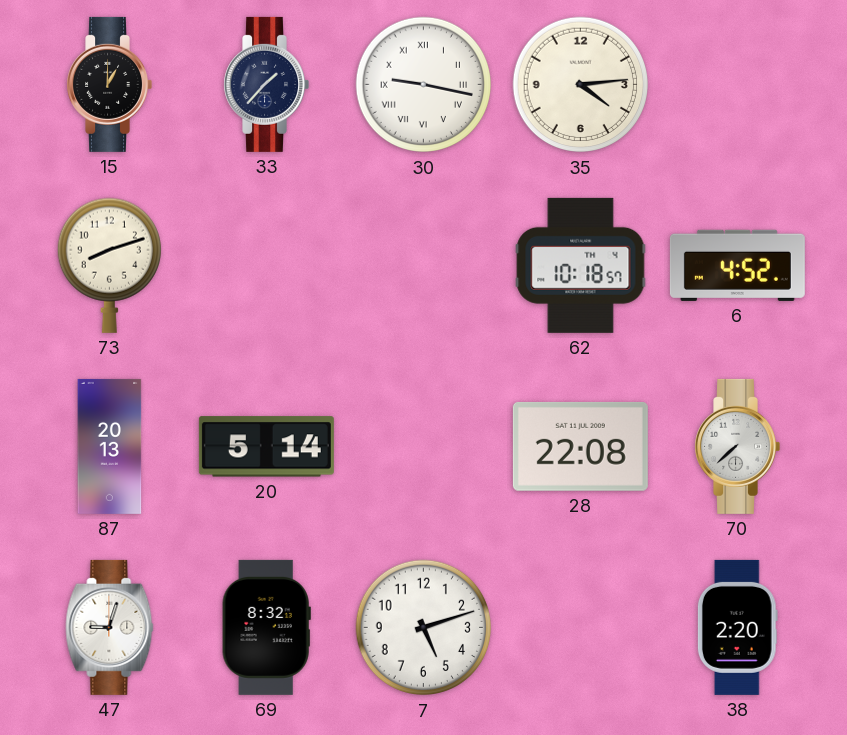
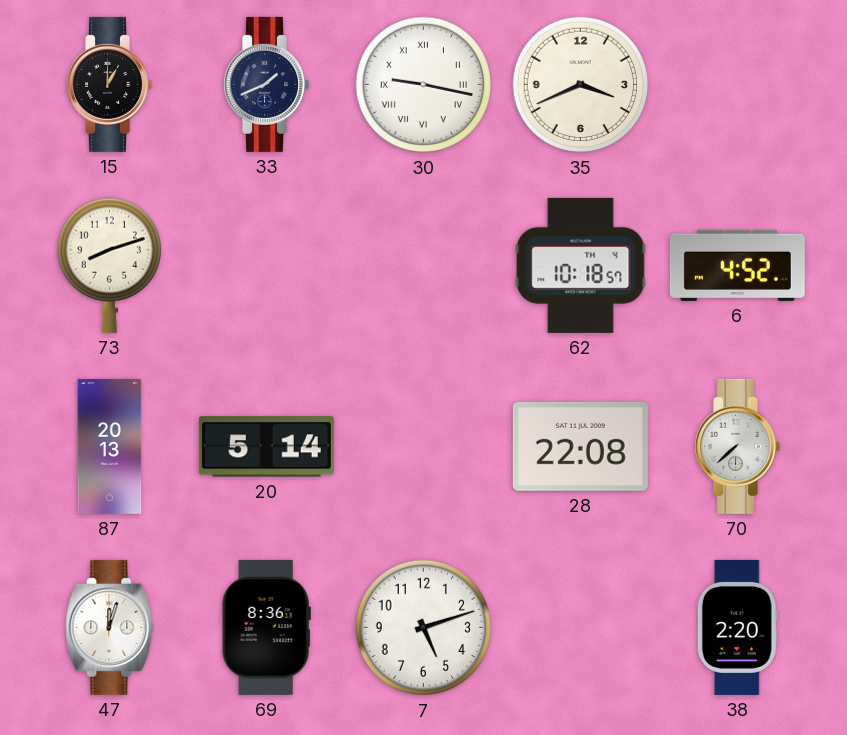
33: 1:37 -> 1:41
35: 4:14 -> 3:41
47: 9:03 -> 12:03
69: 8:32 -> 8:36
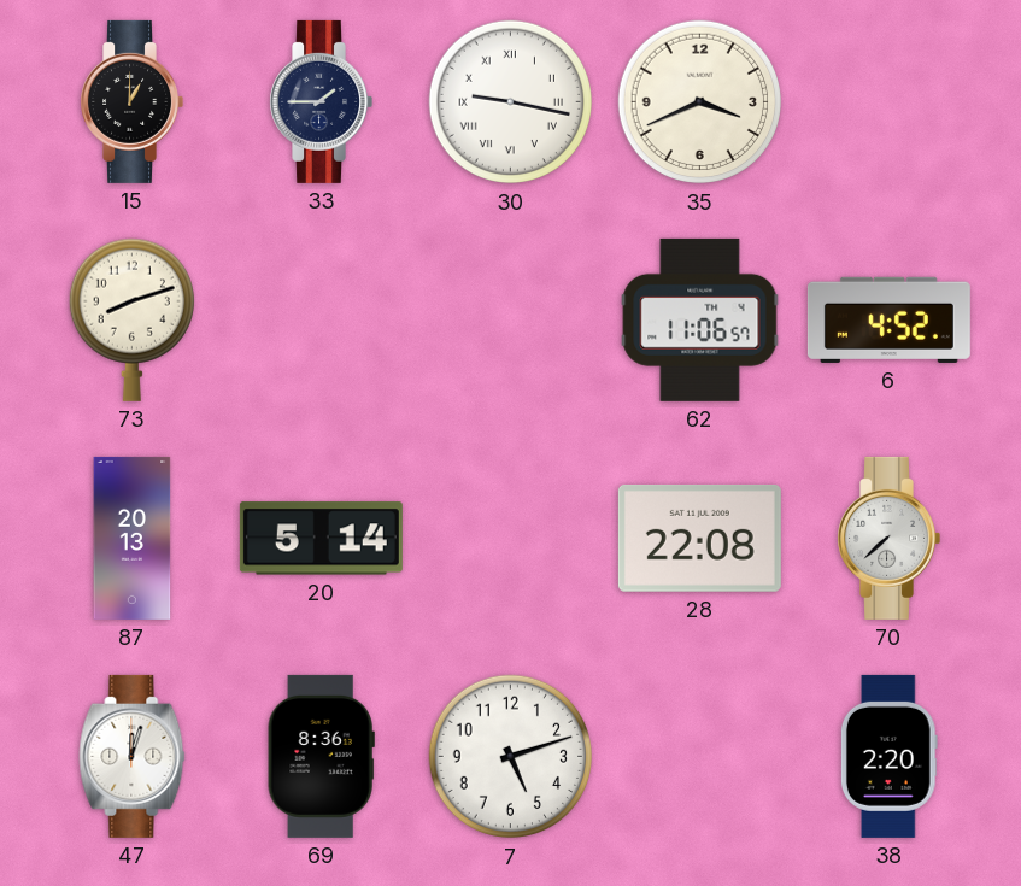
33: 1:41 -> 1:45
62: 10:18 -> 11:06
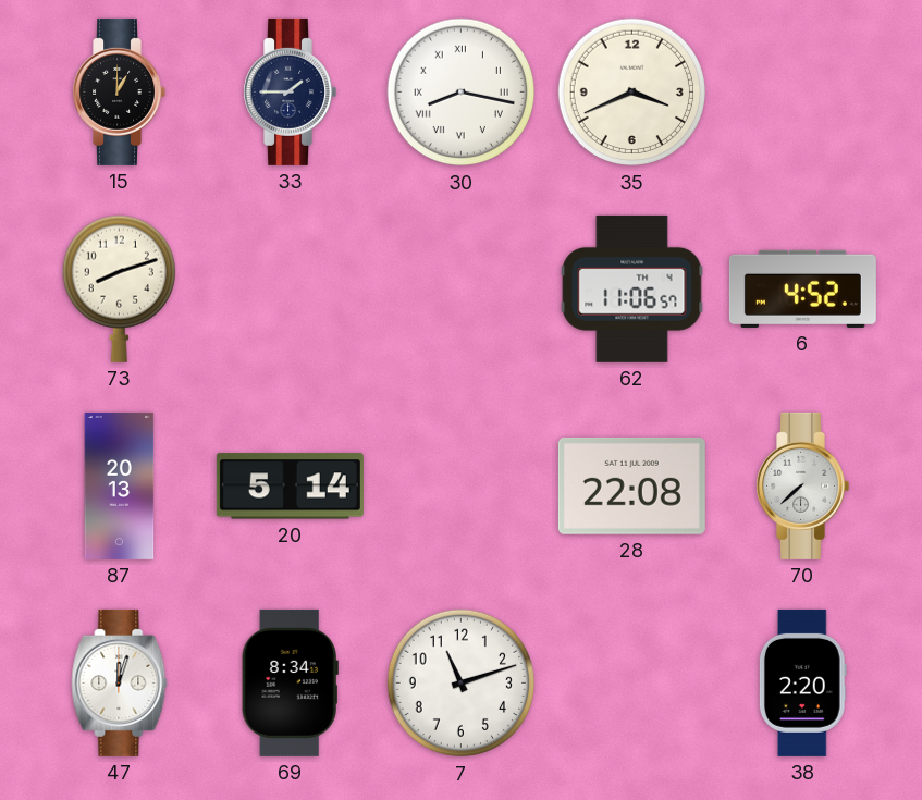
30: 9:17 -> 8:17
69: 8:36 -> 8:34
7: 5:12 -> 11:12
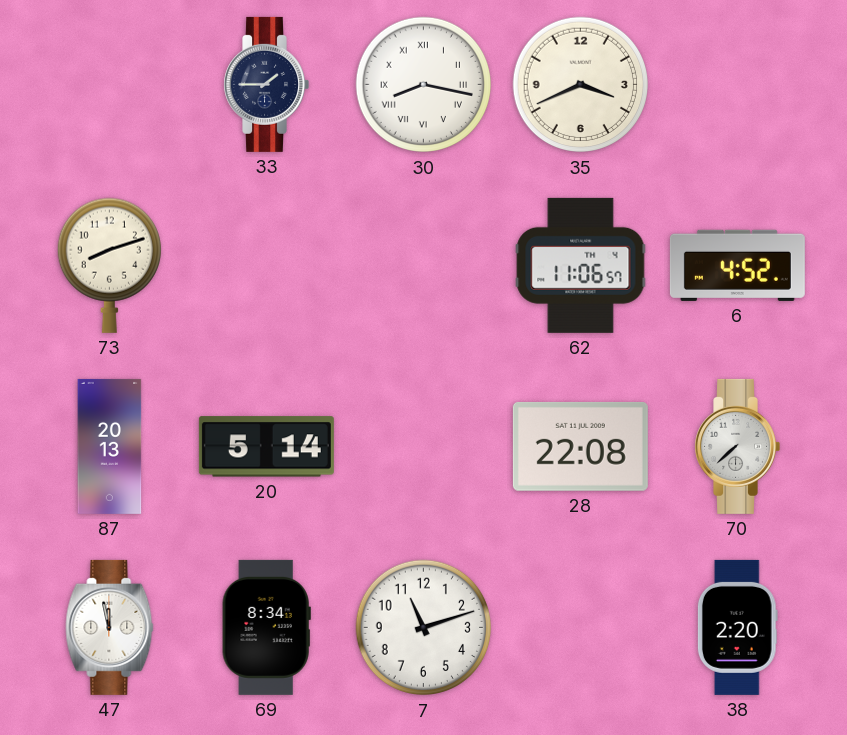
15: 1:00 -> none
47: 12:03 -> 11:58
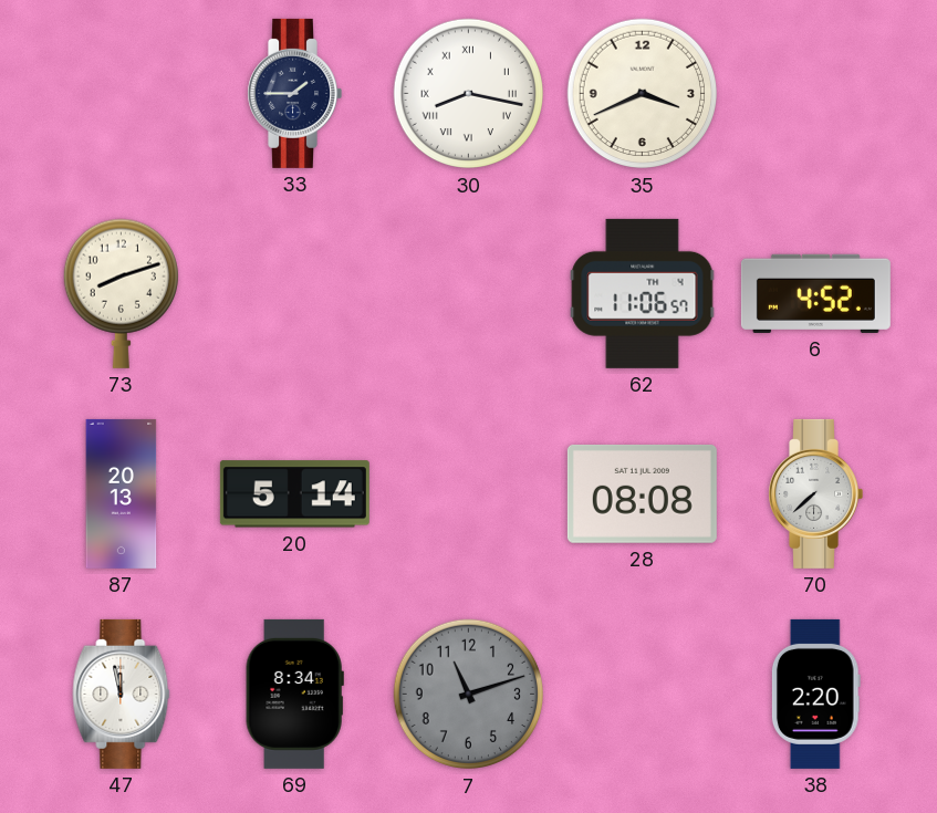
28: 22:08 -> 08:08
7 dial: white -> grey
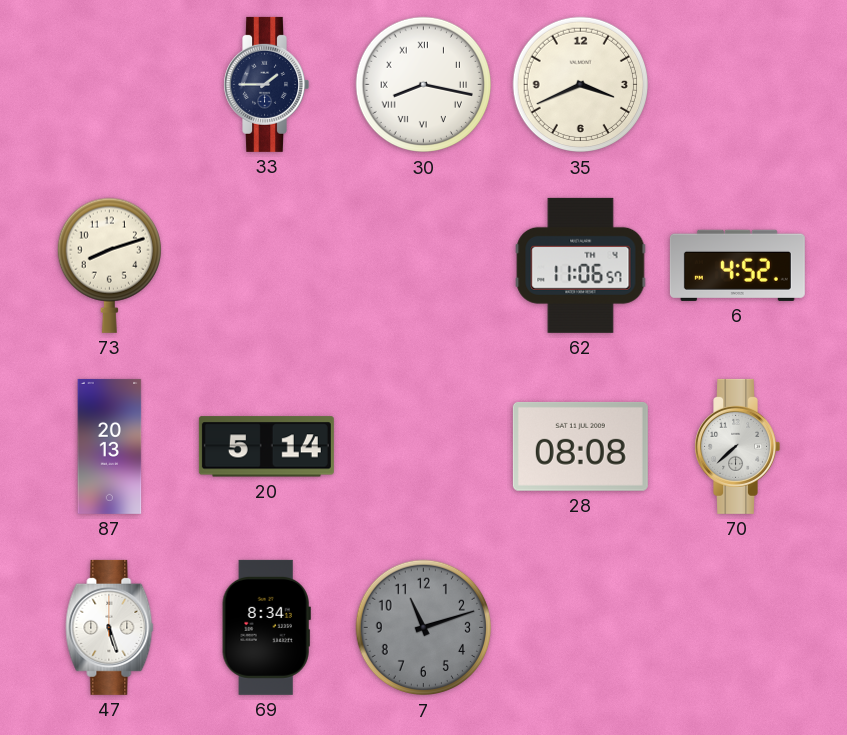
47: 11:58 -> 5:27
38: 2:20 -> none
